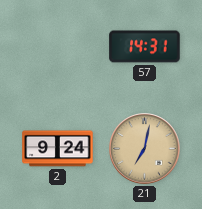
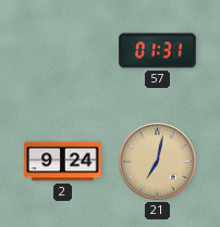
57: 14:31 -> 01:31
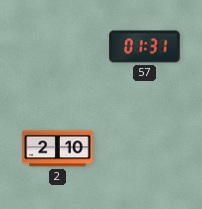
2: 9:24 -> 2:10
21: 7:02 -> none
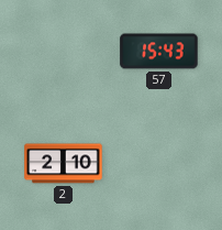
57: 01:31 -> 15:43
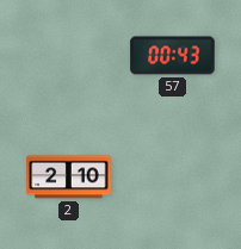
57: 15:43 -> 00:43
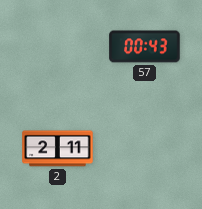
2: 2:10 -> 2:11
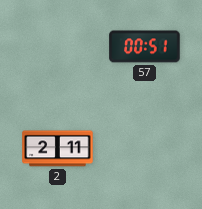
57: 00:43 -> 00:51
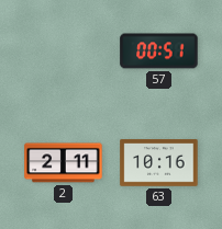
63: none -> 10:16
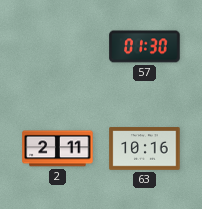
57: 00:51 -> 01:30
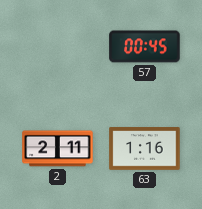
57: 01:30 -> 00:45
63: 10:16 -> 1:16
